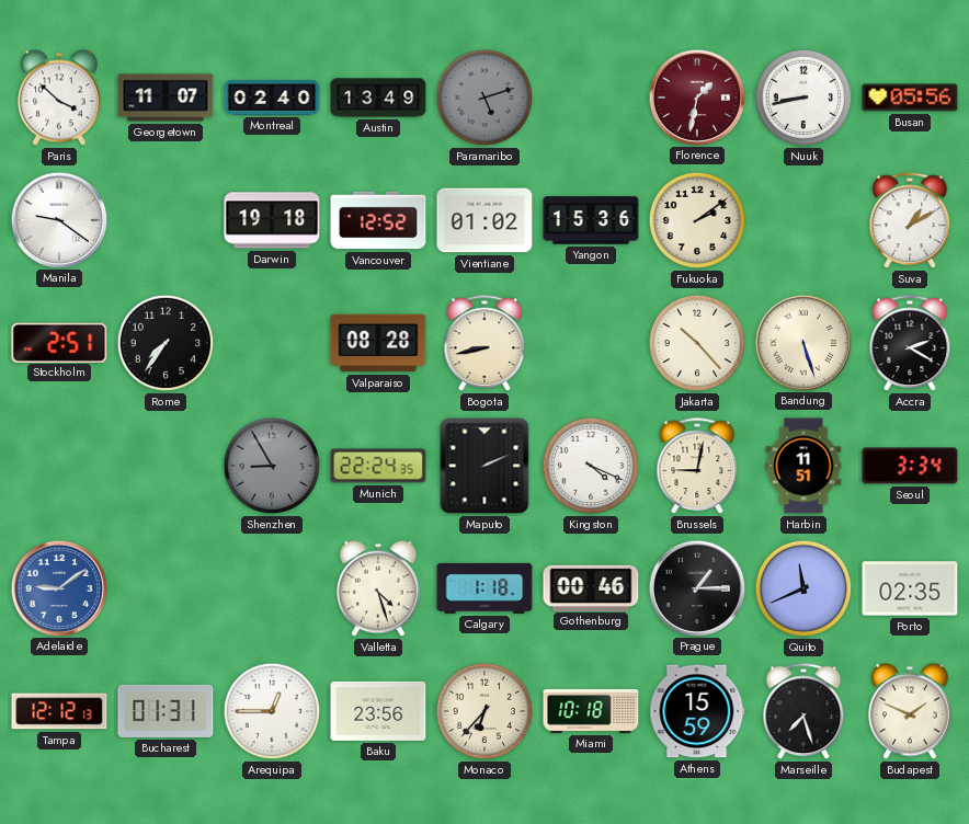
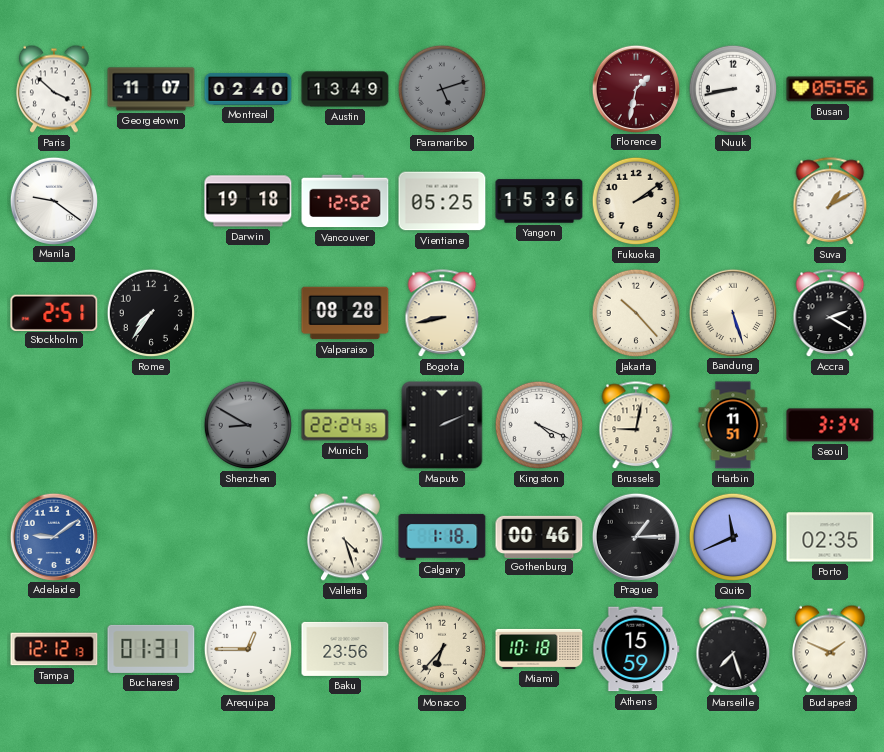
Vientiane: 01:02 -> 05:25
Shenzhen: 8:55 -> 8:50
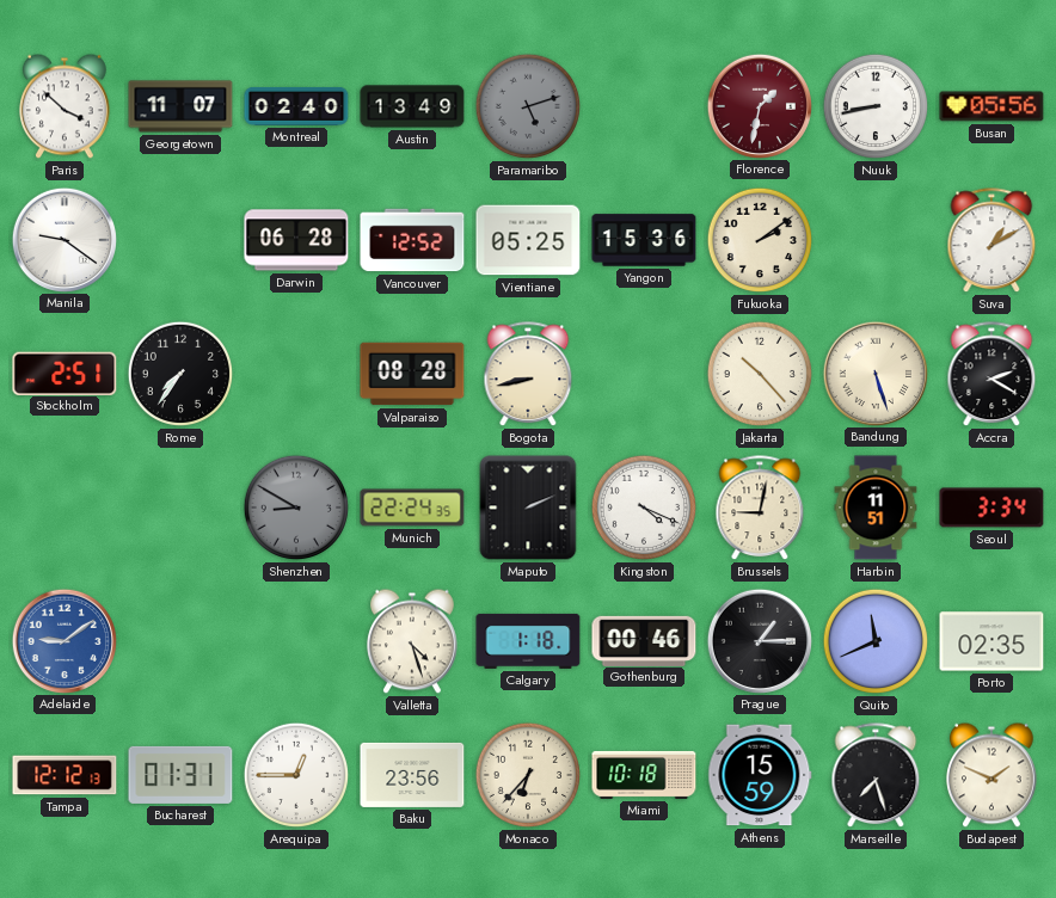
Darwin: 19:18 -> 06:28
